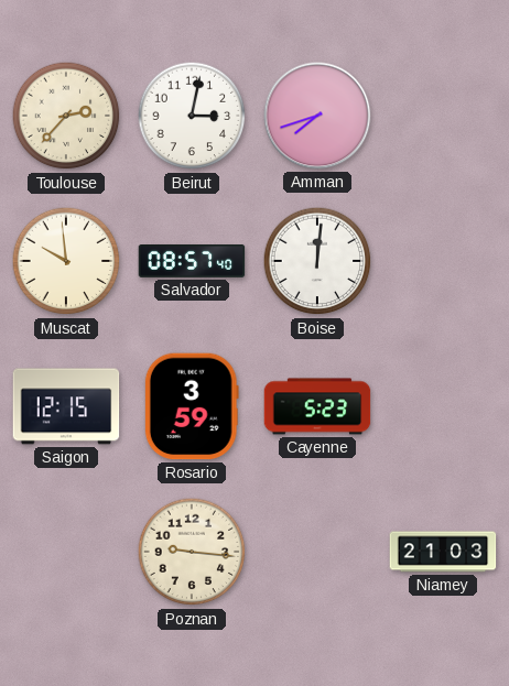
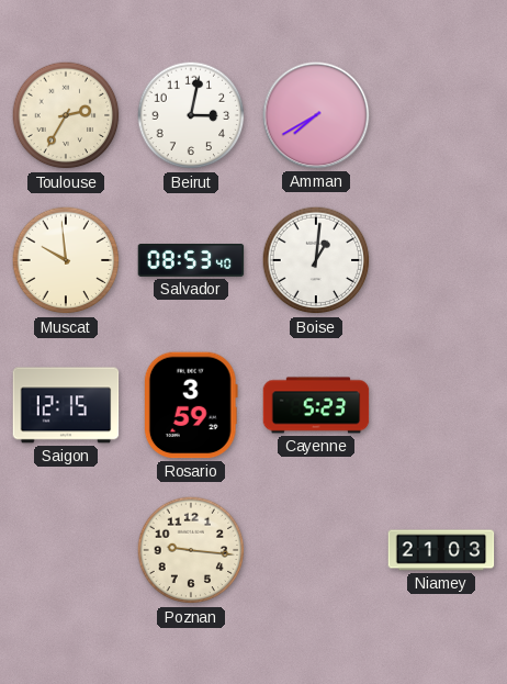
Toulouse: 2:37 -> 2:35
Amman: 7:42 -> 7:40
Salvador: 08:57 -> 08:53
Boise: 12:01 -> 1:01
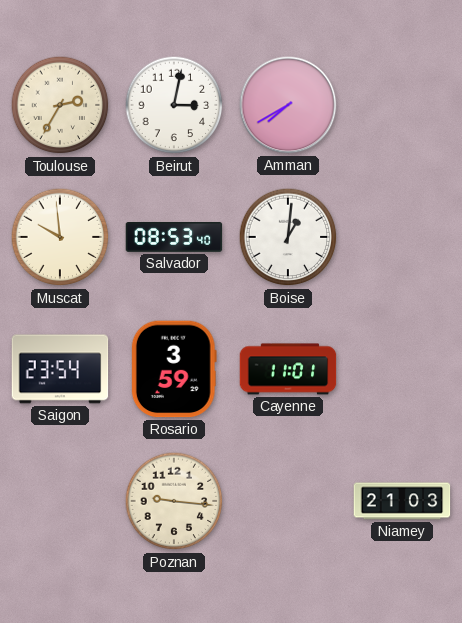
Saigon: 12:15 -> 23:54
Cayenne: 5:23 -> 11:01
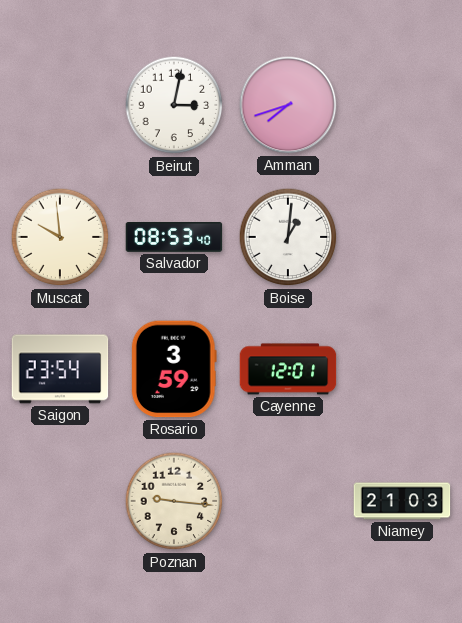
Toulouse: 2:35 -> none
Amman: 7:40 -> 7:42
Cayenne: 11:01 -> 12:01
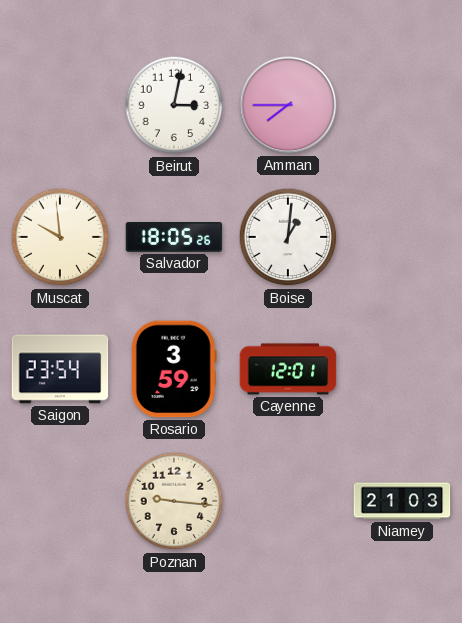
Amman: 7:42 -> 7:45
Salvador: 08:53 -> 18:05
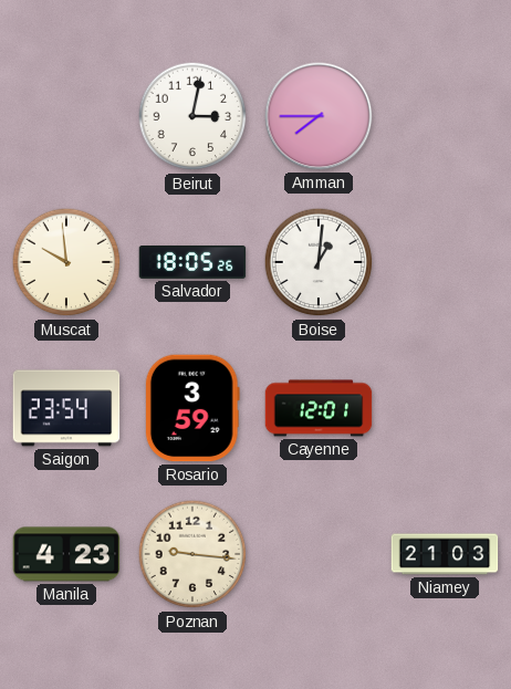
Manila: none -> 4:23
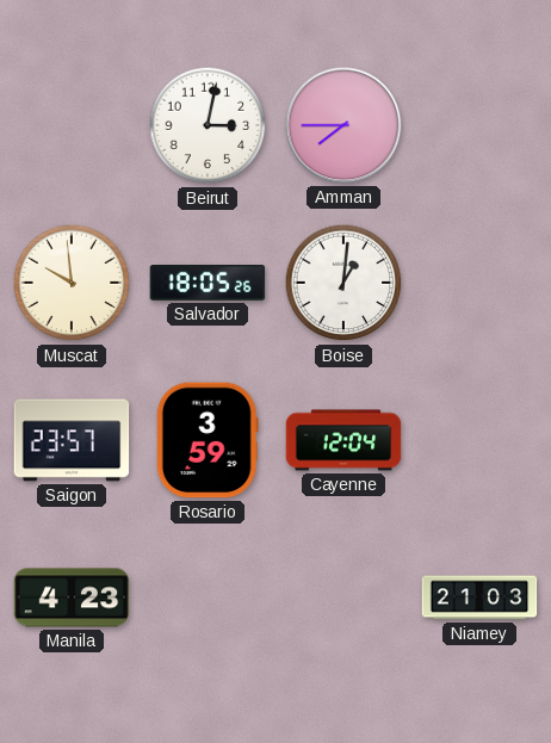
Saigon: 23:54 -> 23:57
Cayenne: 12:01 -> 12:04
Poznan: 9:16 -> none
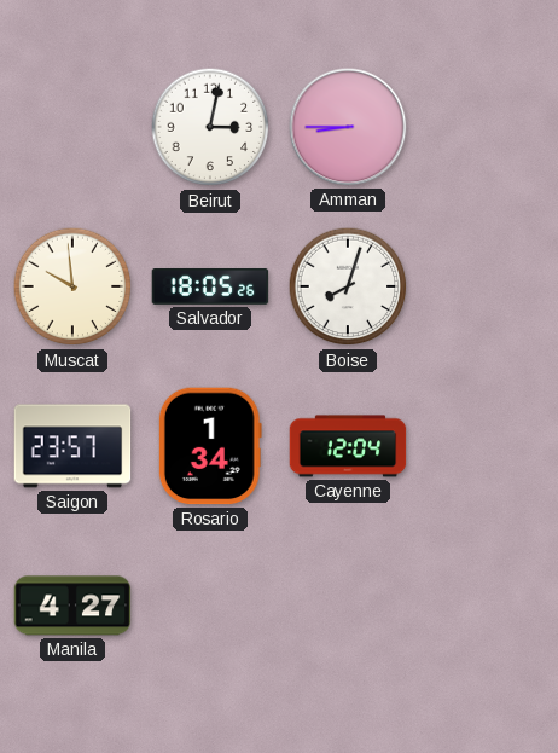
Amman: 7:45 -> 8:45
Boise: 1:01 -> 8:03
Rosario: 3:59 -> 1:34
Manila: 4:23 -> 4:27
Niamey: 21:03 -> none
